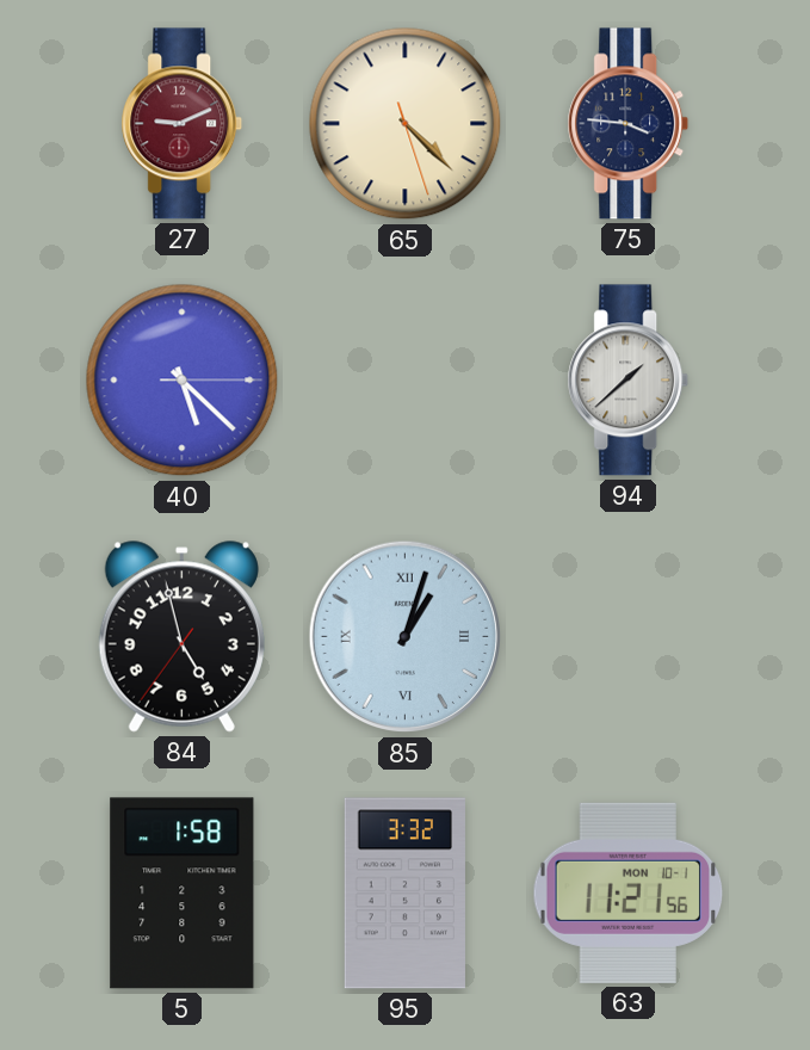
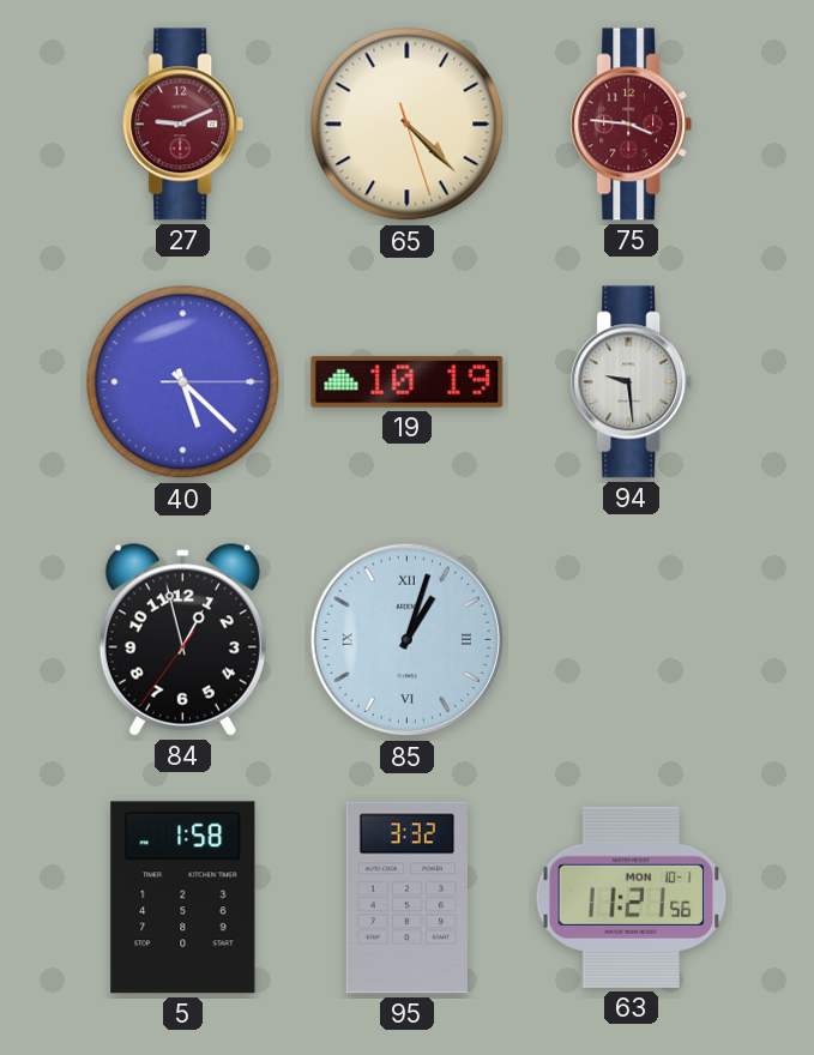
75 dial: navy -> burgundy
19: none -> 10:19
94: 1:38 -> 9:29
84: 4:57 -> 12:57
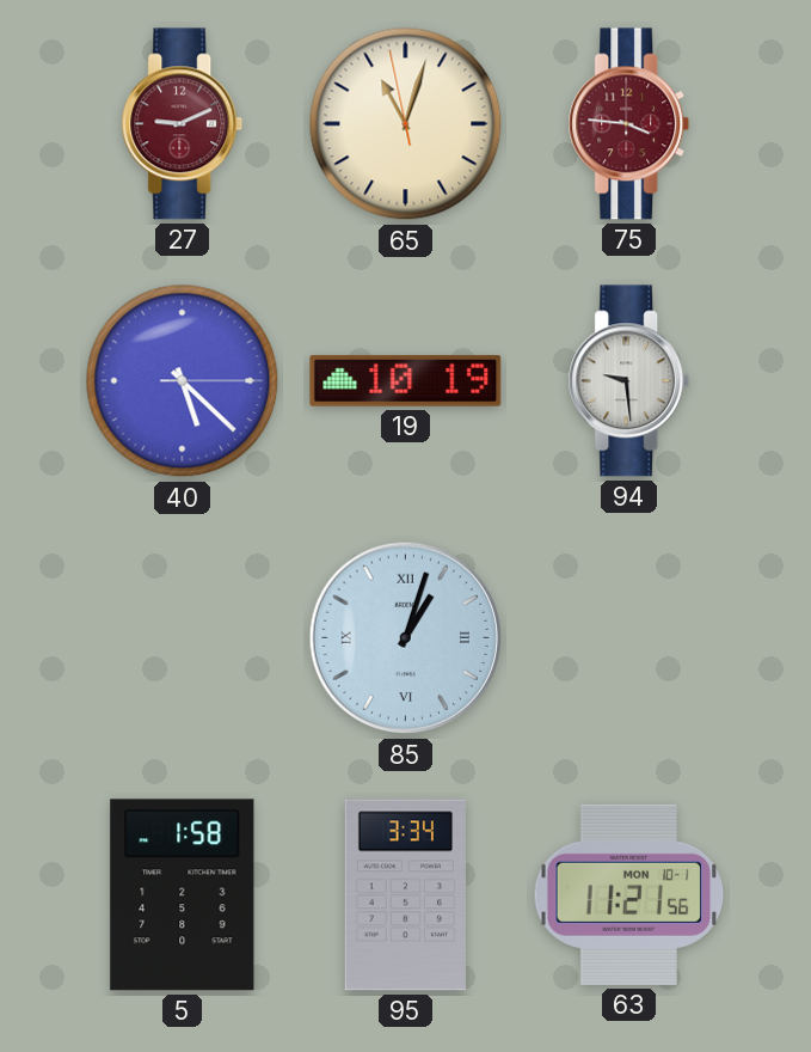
65: 4:22 -> 11:02
84: 12:57 -> none
95: 3:32 -> 3:34
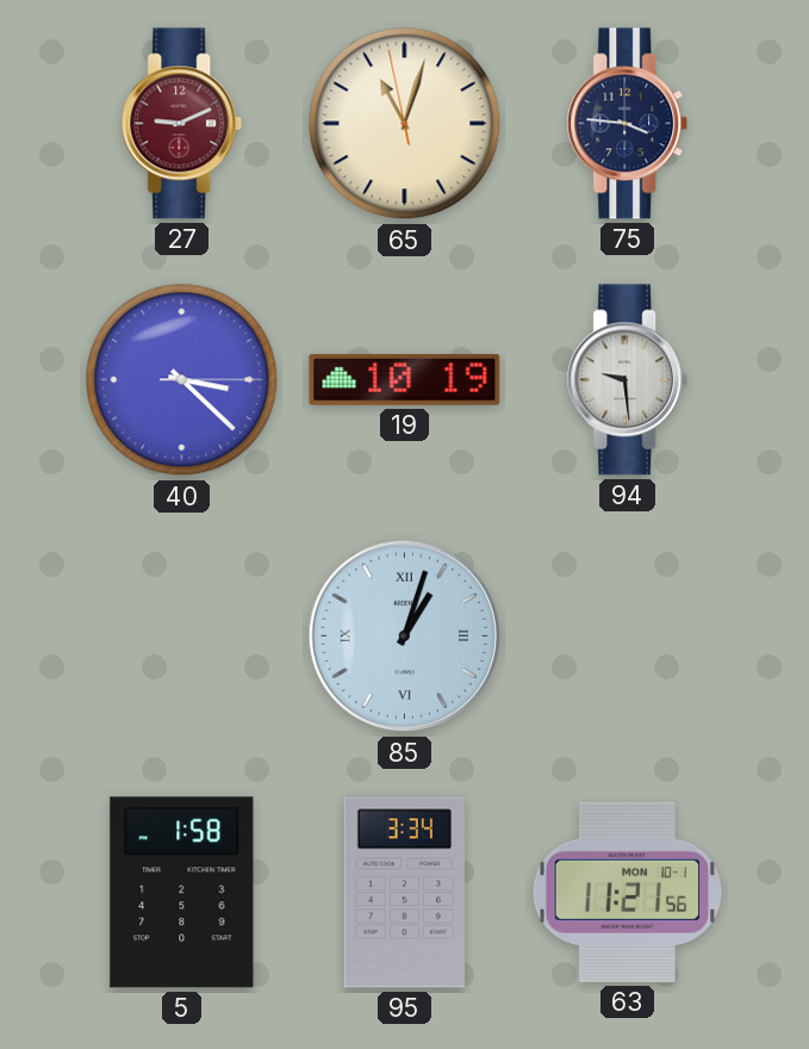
75 dial: burgundy -> navy
40: 5:22 -> 3:22
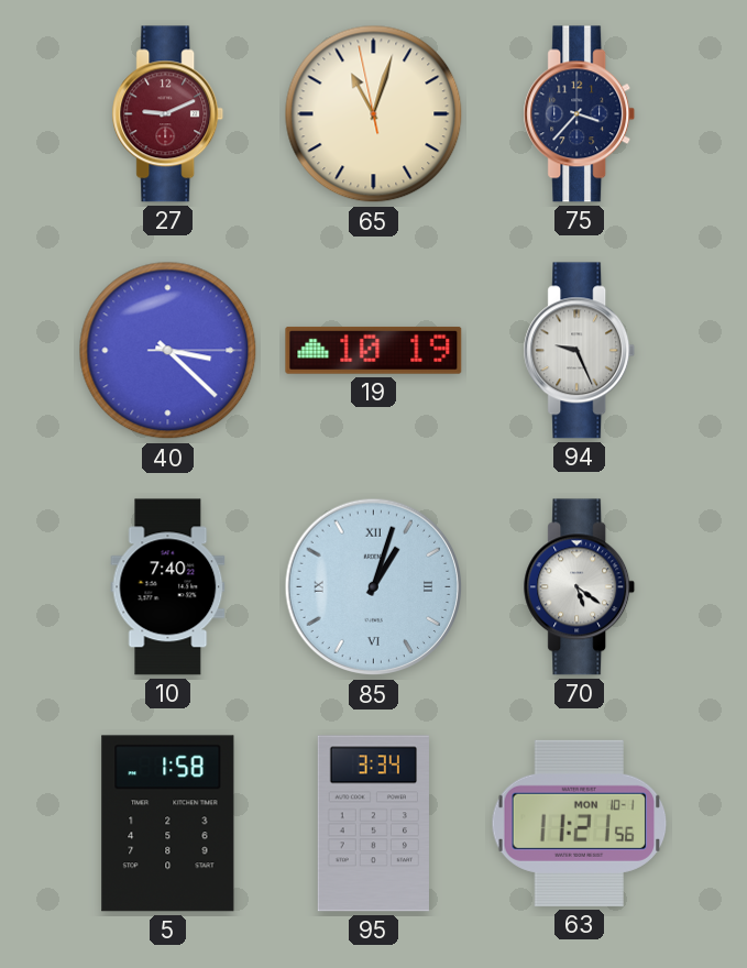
75: 3:46 -> 3:37
94: 9:29 -> 9:26
10: none -> 7:40
70: none -> 5:21
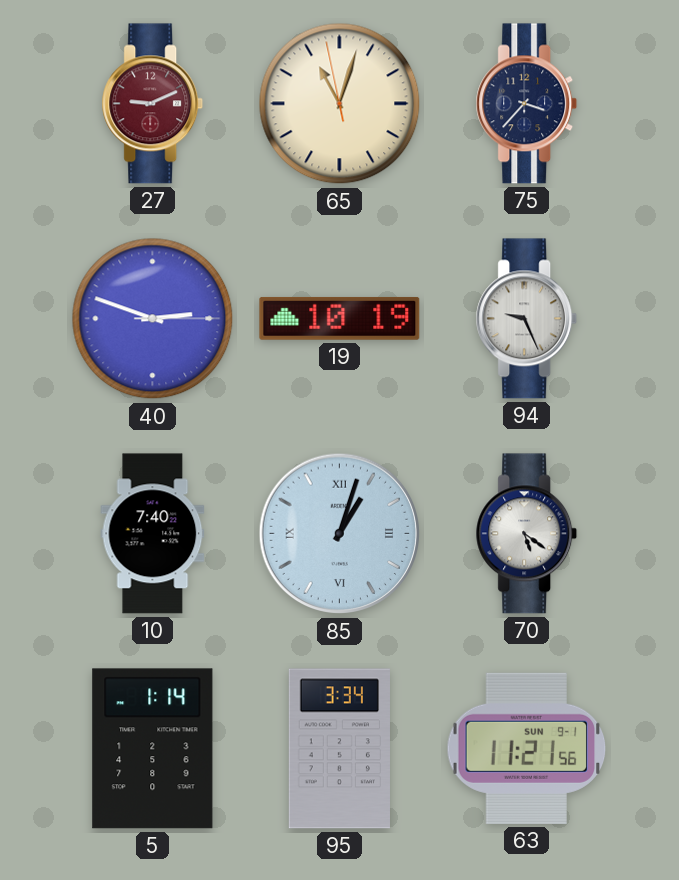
40: 3:22 -> 2:48
5: 1:58 -> 1:14
63 date: MON 10-1 -> SUN 9-1
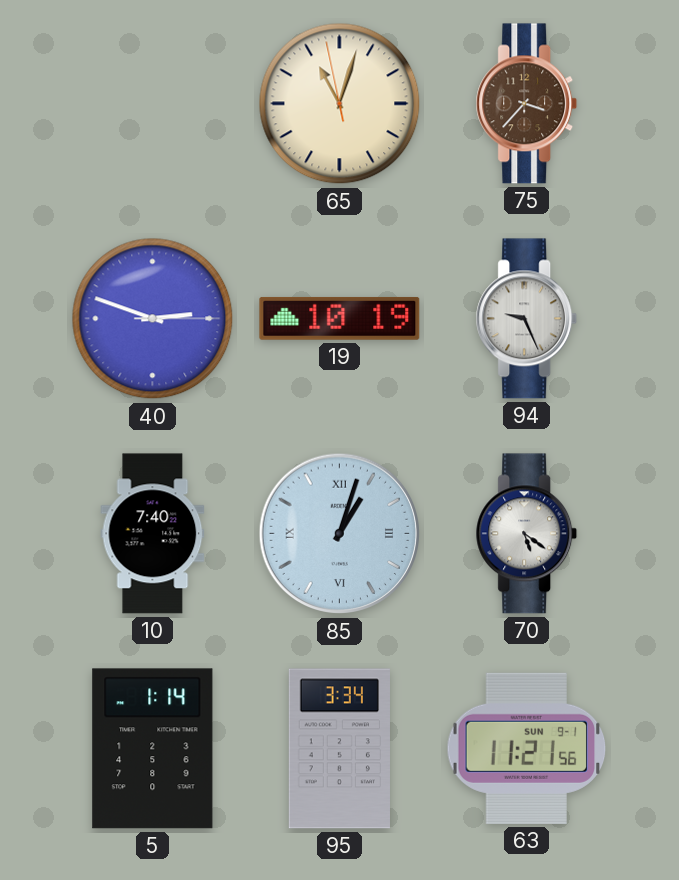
27: 9:11 -> none
75 dial: navy -> brown
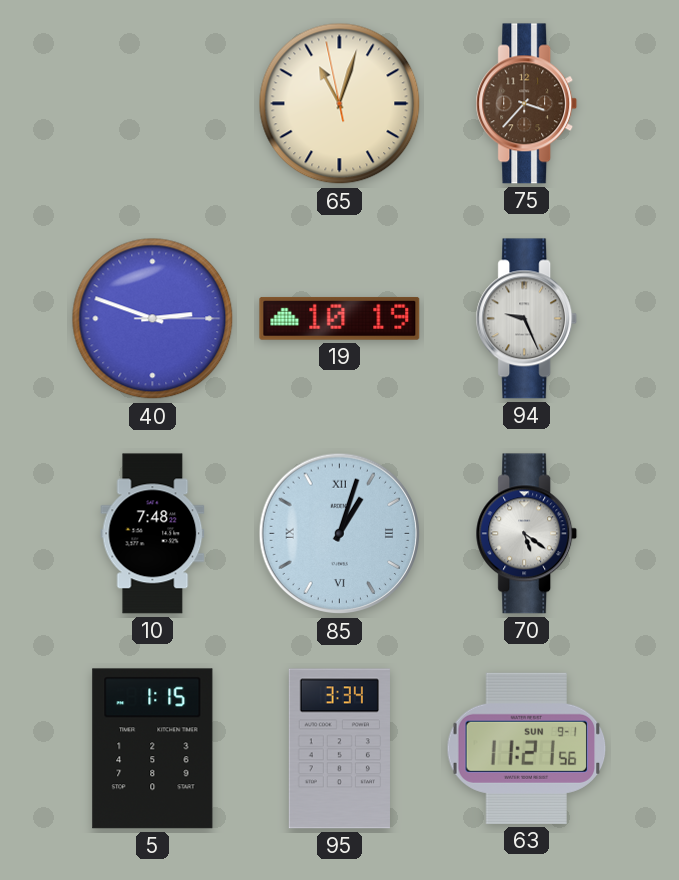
10: 7:40 -> 7:48
5: 1:14 -> 1:15
